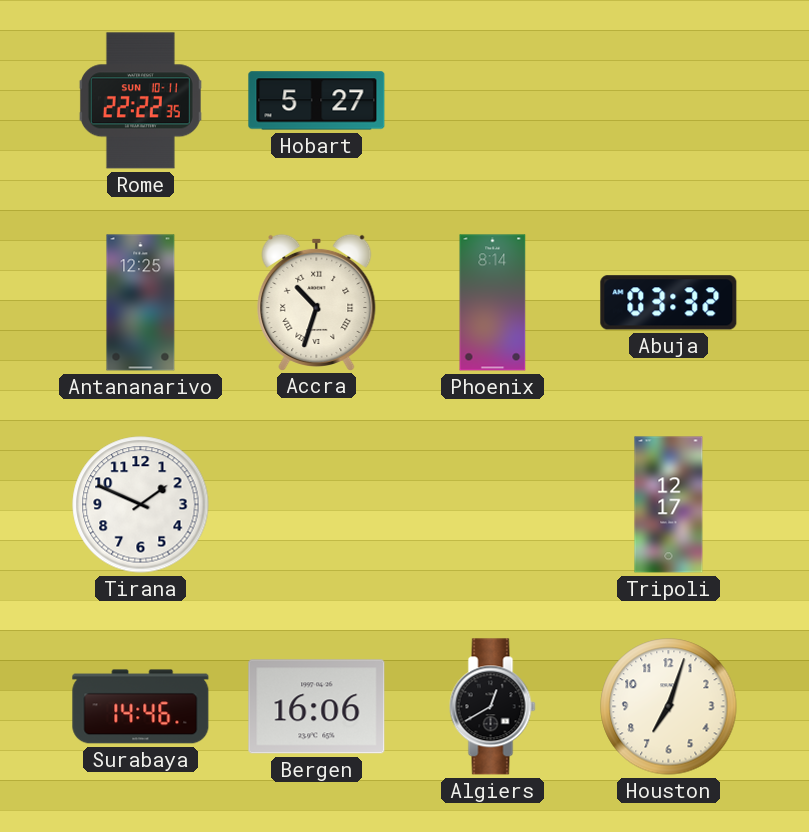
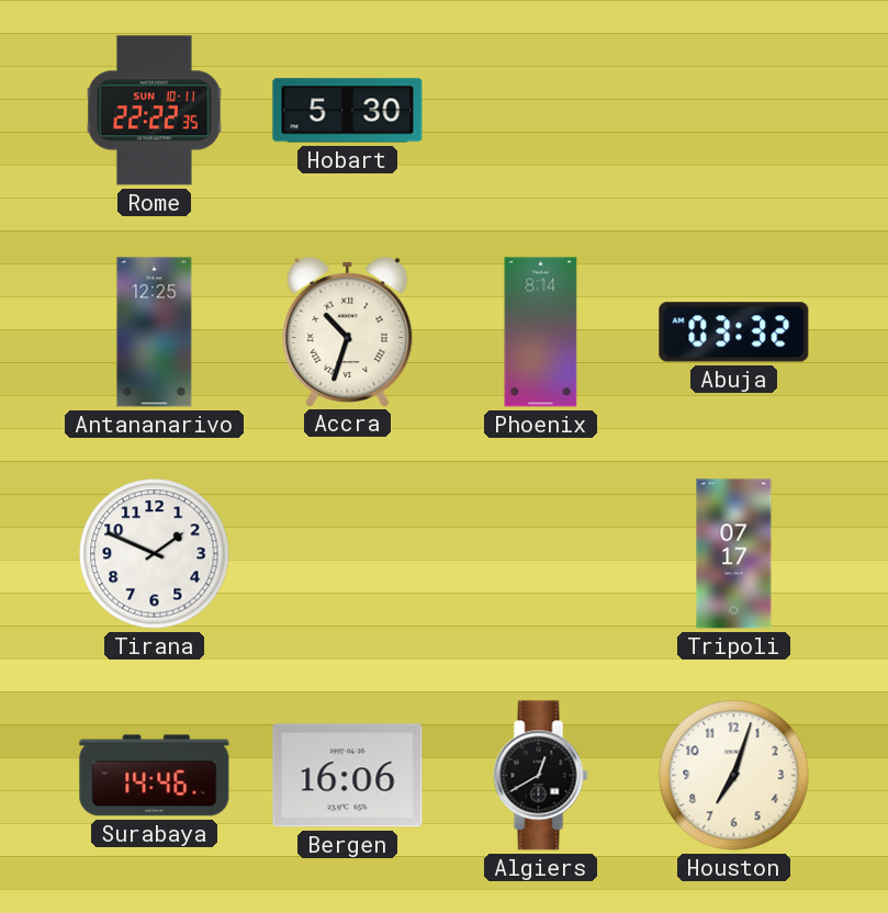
Hobart: 5:27 -> 5:30
Tripoli: 12:17 -> 07:17
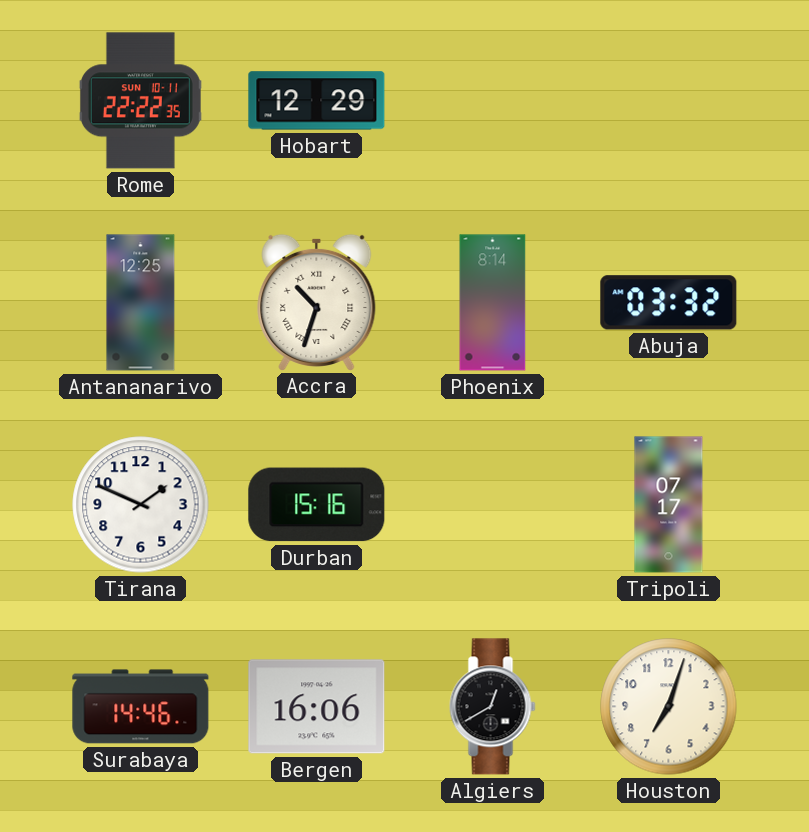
Hobart: 5:30 -> 12:29
Durban: none -> 15:16
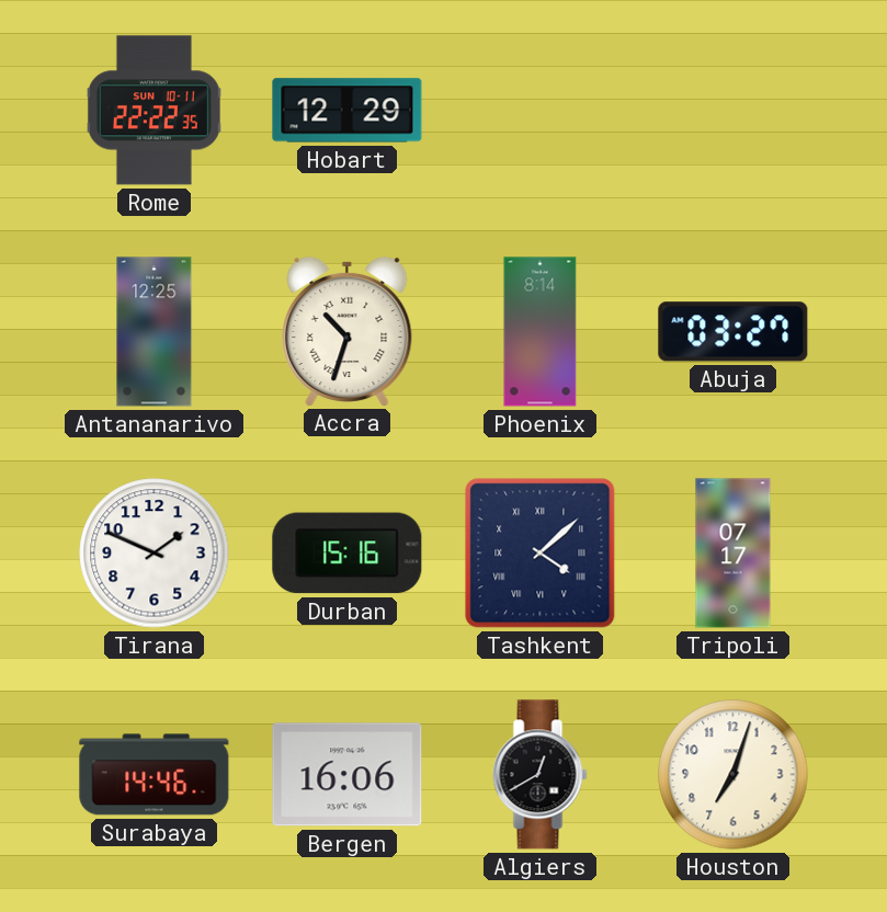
Abuja: 03:32 -> 03:27
Tashkent: none -> 4:08
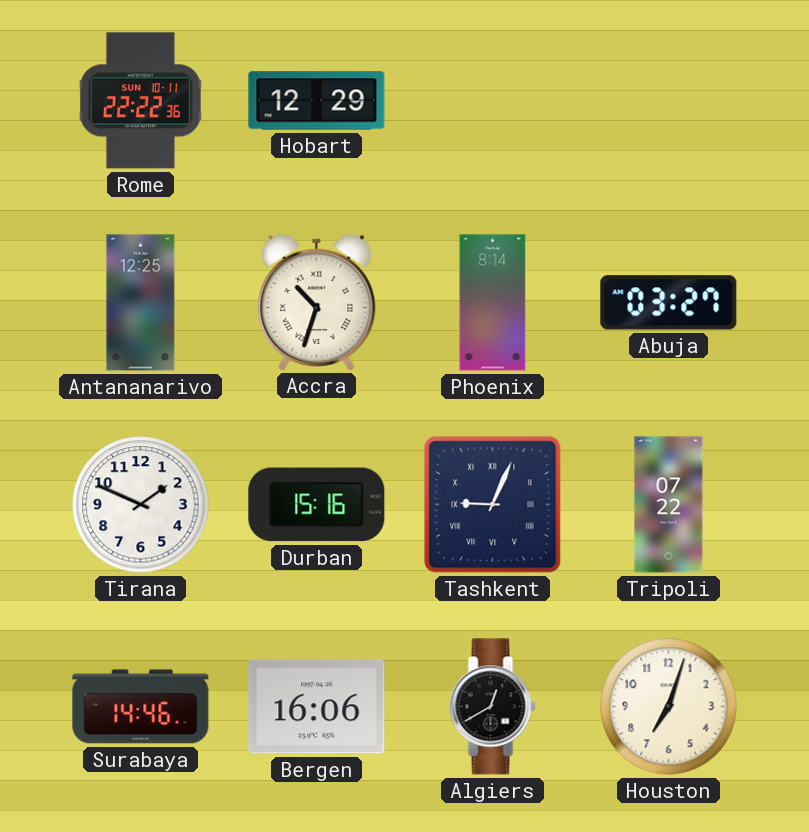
Rome: 22:22:35 -> 22:22:36
Tashkent: 4:08 -> 9:04
Tripoli: 07:17 -> 07:22
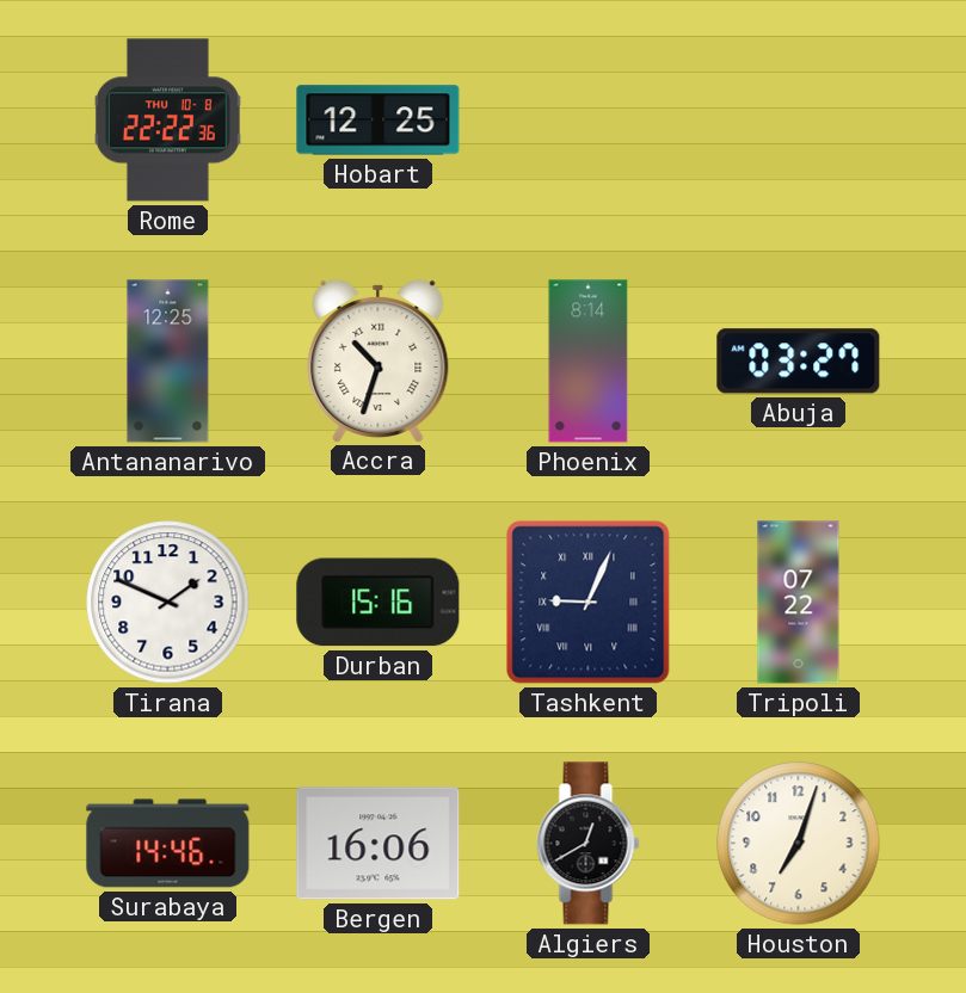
Rome date: SUN 10-11 -> THU 10-8
Hobart: 12:29 -> 12:25
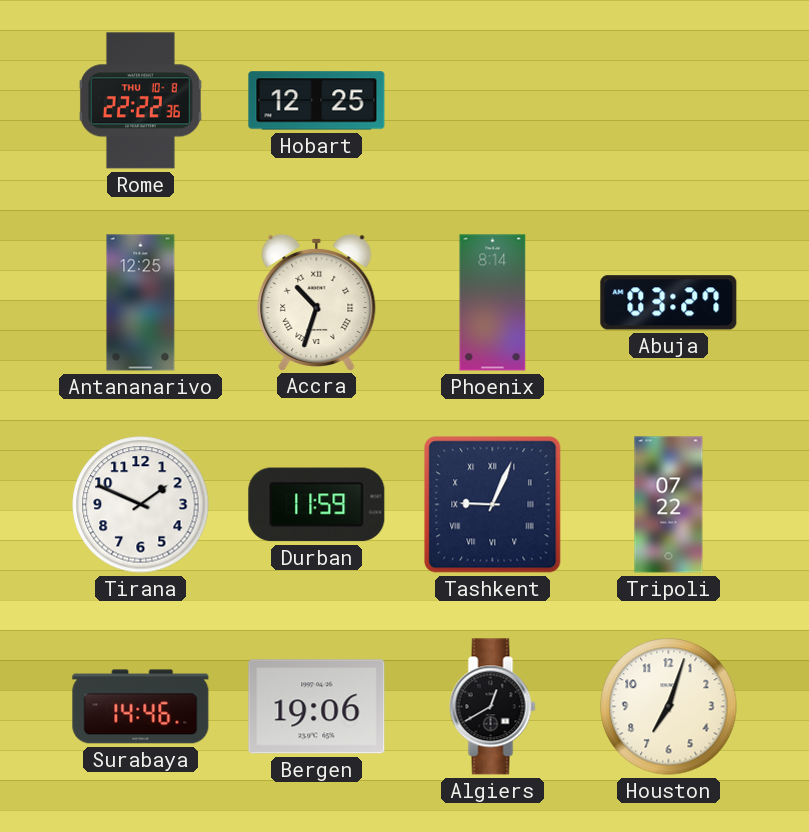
Durban: 15:16 -> 11:59
Bergen: 16:06 -> 19:06
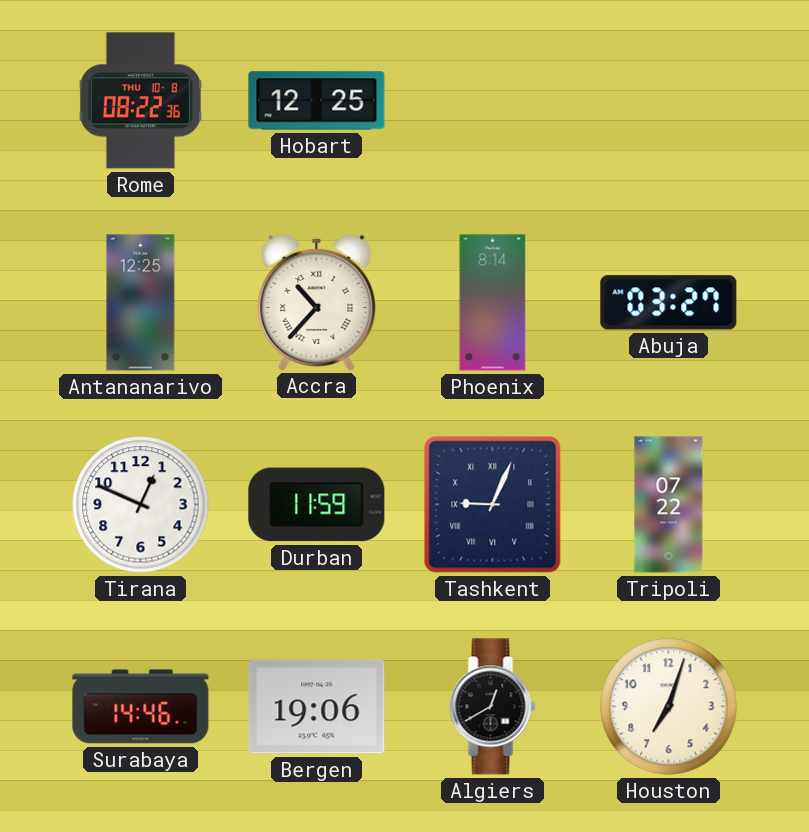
Rome: 22:22 -> 08:22
Accra: 10:33 -> 10:37
Tirana: 1:49 -> 12:49
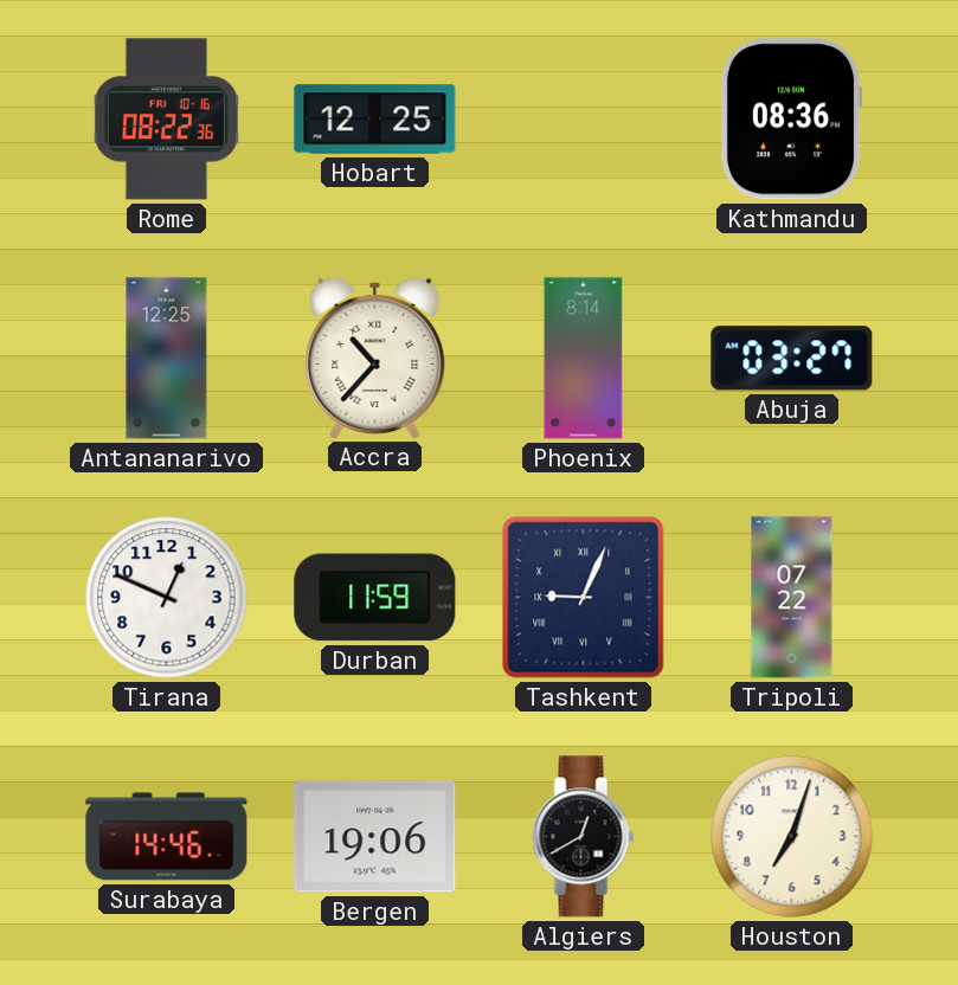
Rome date: THU 10-8 -> FRI 10-16
Kathmandu: none -> 08:36
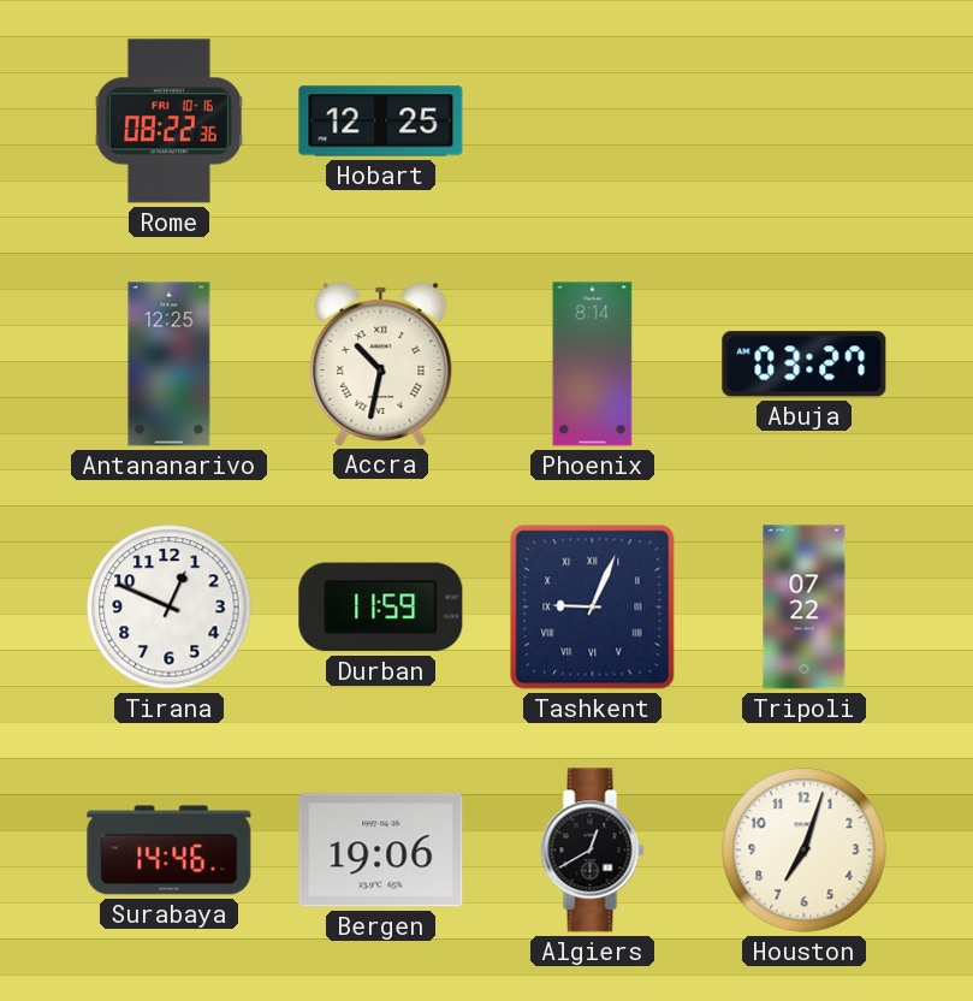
Kathmandu: 08:36 -> none
Accra: 10:37 -> 10:32
